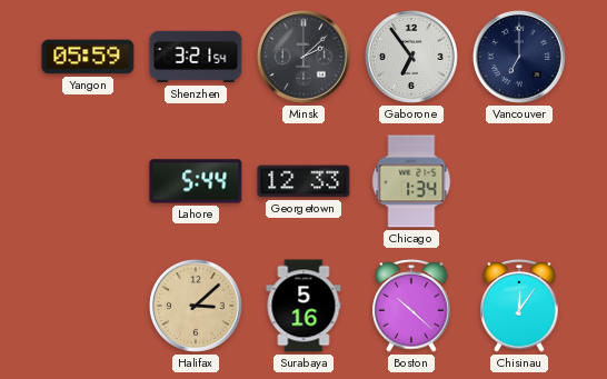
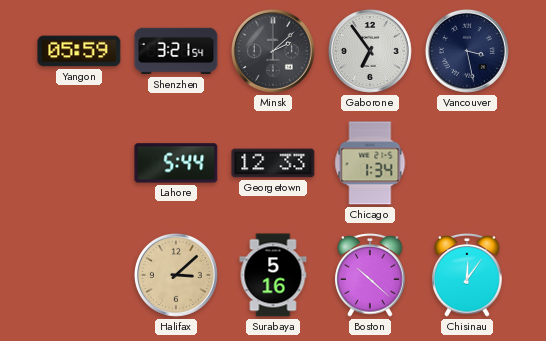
Vancouver: 7:00 -> 3:28
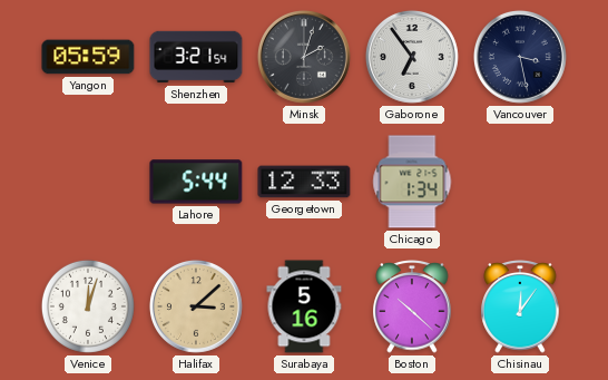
Minsk: 2:08 -> 2:03
Venice: none -> 12:03
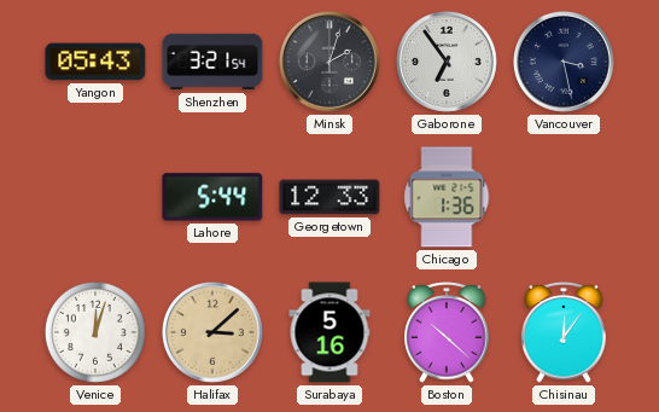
Yangon: 05:59 -> 05:43
Chicago: 1:34 -> 1:36
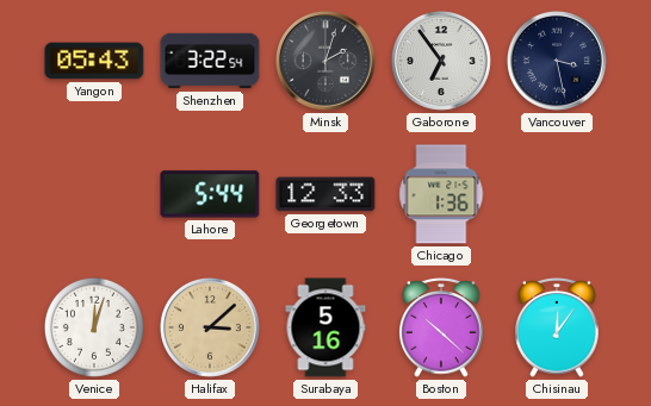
Shenzhen: 3:21 -> 3:22
